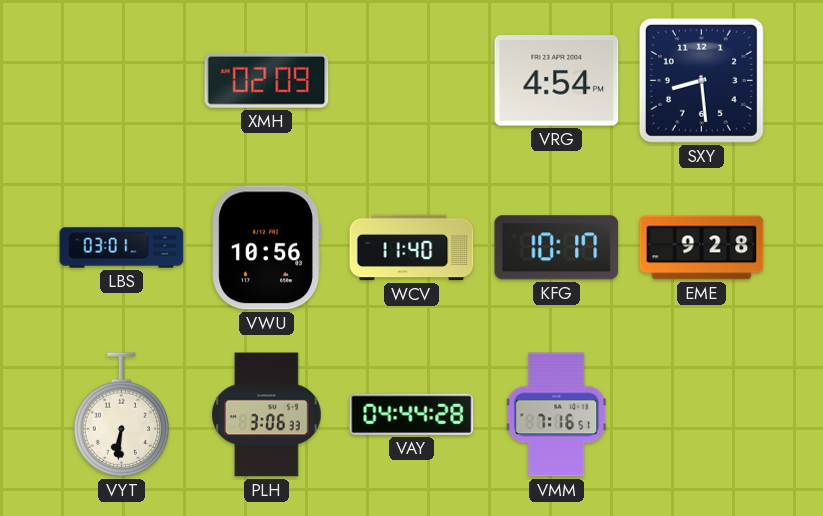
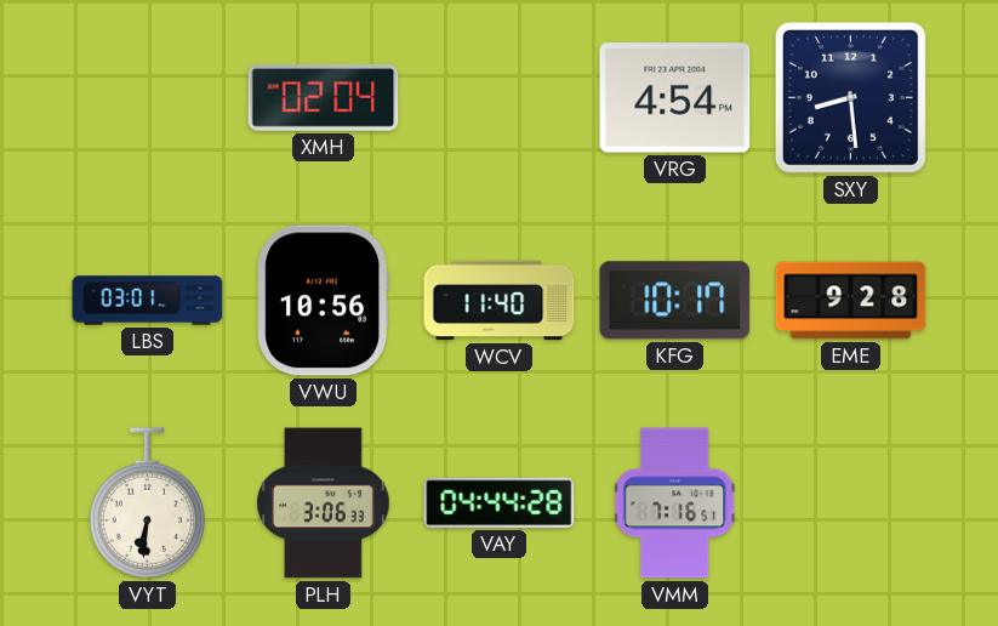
XMH: 02:09 -> 02:04
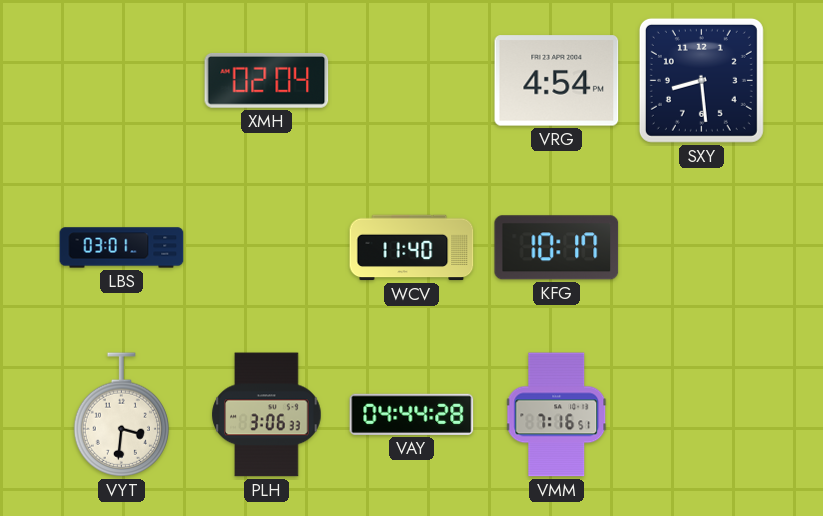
VWU: 10:56 -> none
EME: 9:28 -> none
VYT: 6:31 -> 3:31
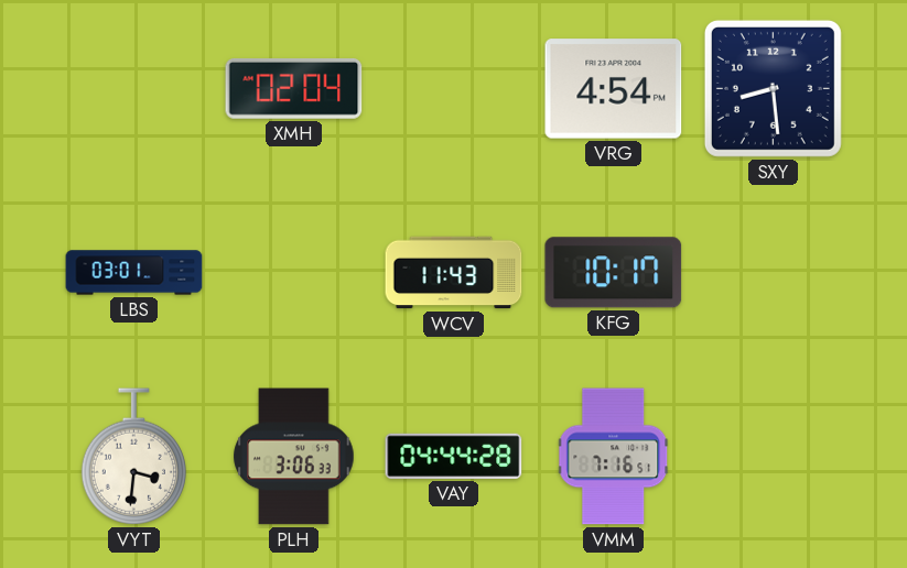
WCV: 11:40 -> 11:43
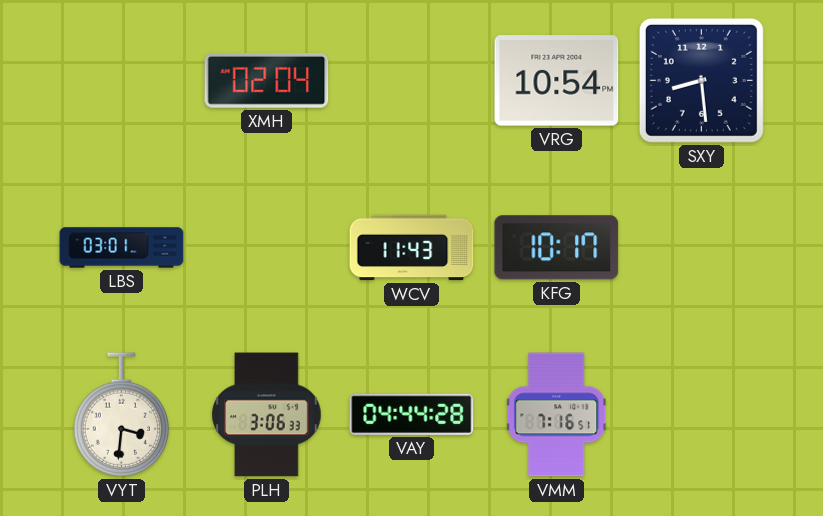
VRG: 4:54 -> 10:54
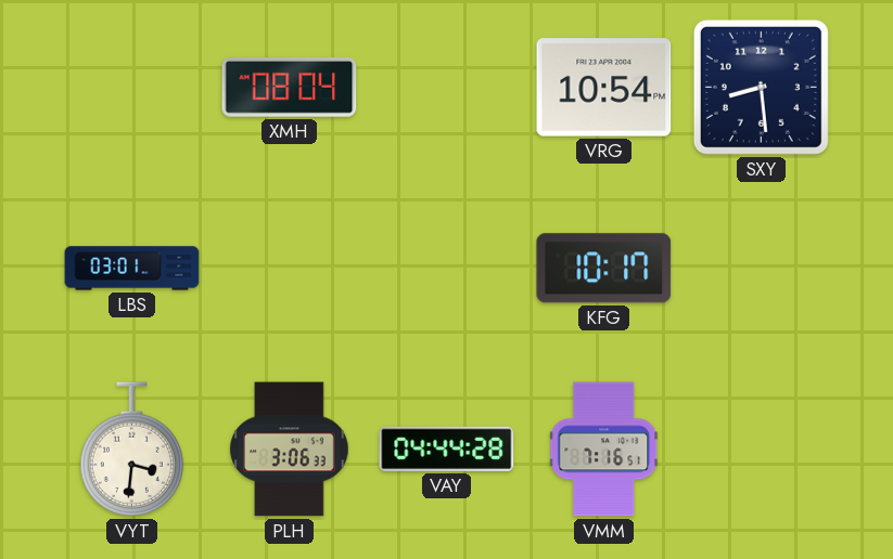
XMH: 02:04 -> 08:04
WCV: 11:43 -> none
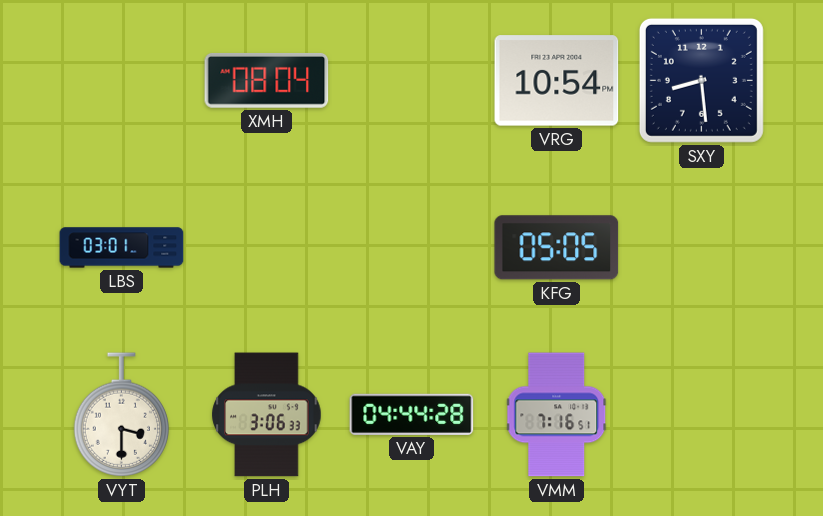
KFG: 10:17 -> 05:05
VYT: 3:31 -> 3:30
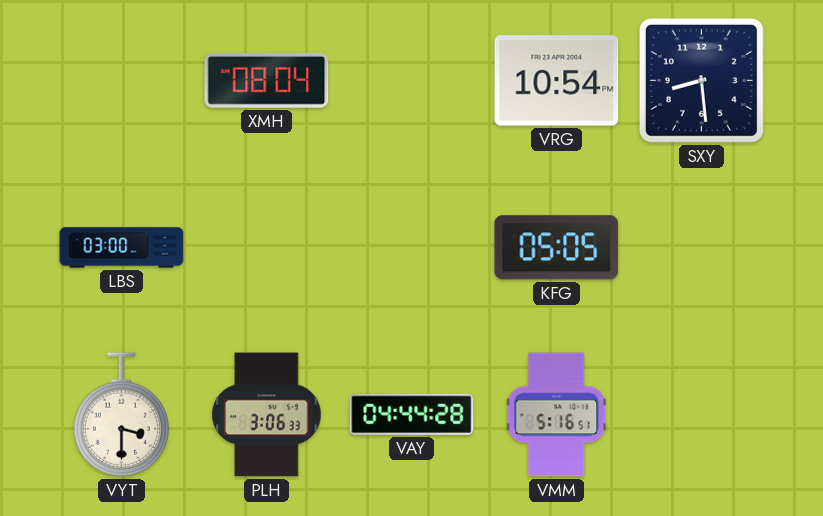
LBS: 03:01 -> 03:00
VMM: 7:16 -> 5:16
